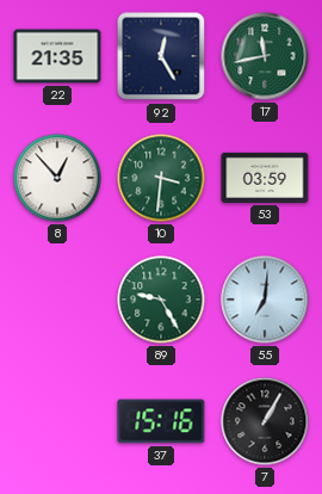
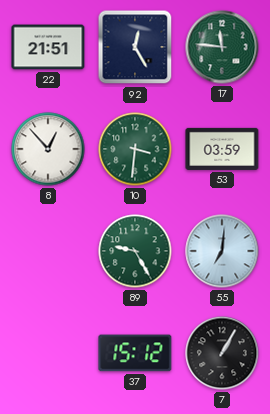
22: 21:35 -> 21:51
17: 11:43 -> 11:46
37: 15:16 -> 15:12
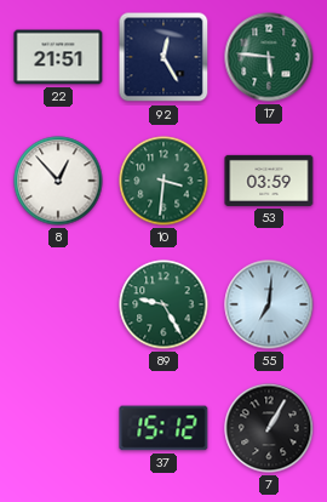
17: 11:46 -> 5:46
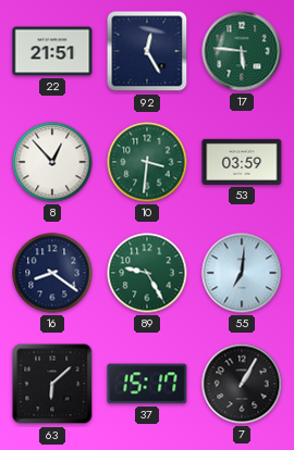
16: none -> 8:21
63: none -> 6:08
37: 15:12 -> 15:17
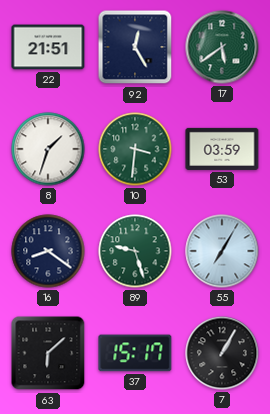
17: 5:46 -> 5:39
8: 12:53 -> 1:33
89: 9:25 -> 9:27
55: 7:01 -> 7:05
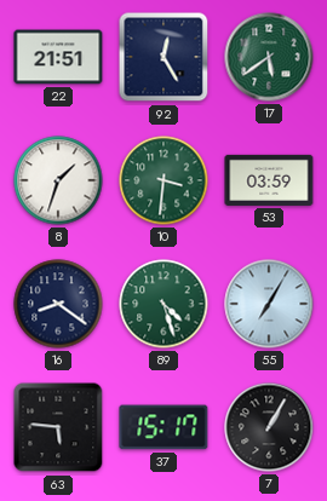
89: 9:27 -> 4:27
63: 6:08 -> 5:46
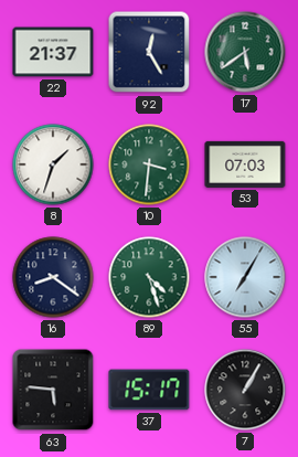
22: 21:51 -> 21:37
53: 03:59 -> 07:03
